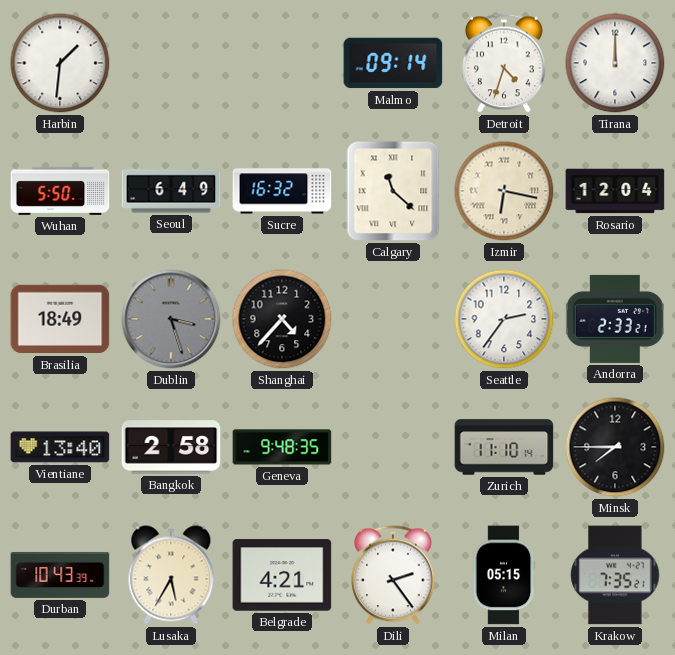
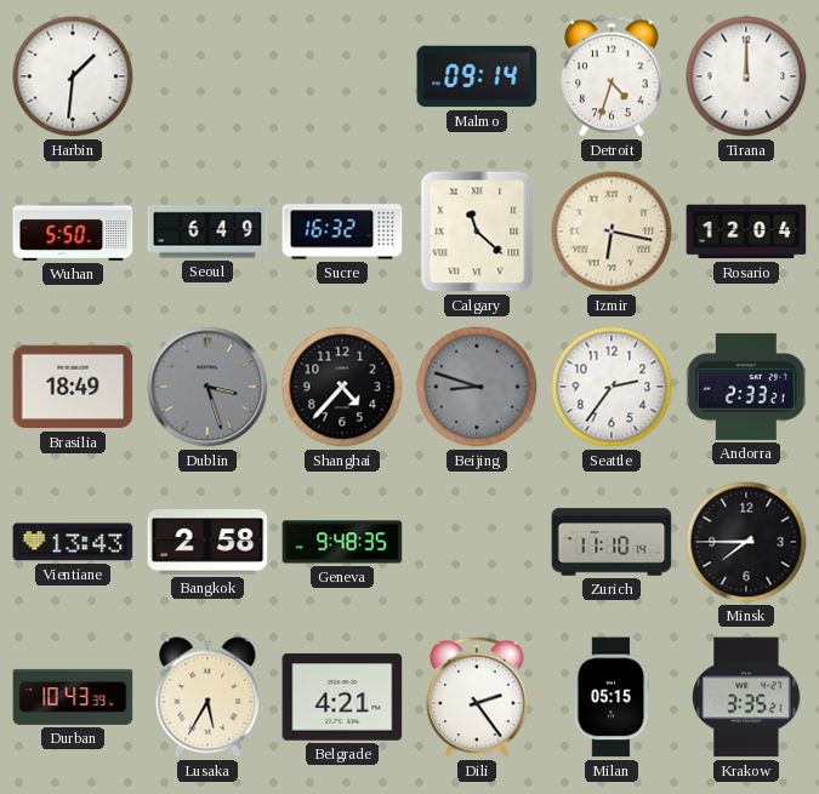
Beijing: none -> 8:48
Vientiane: 13:40 -> 13:43
Krakow: 7:35 -> 3:35
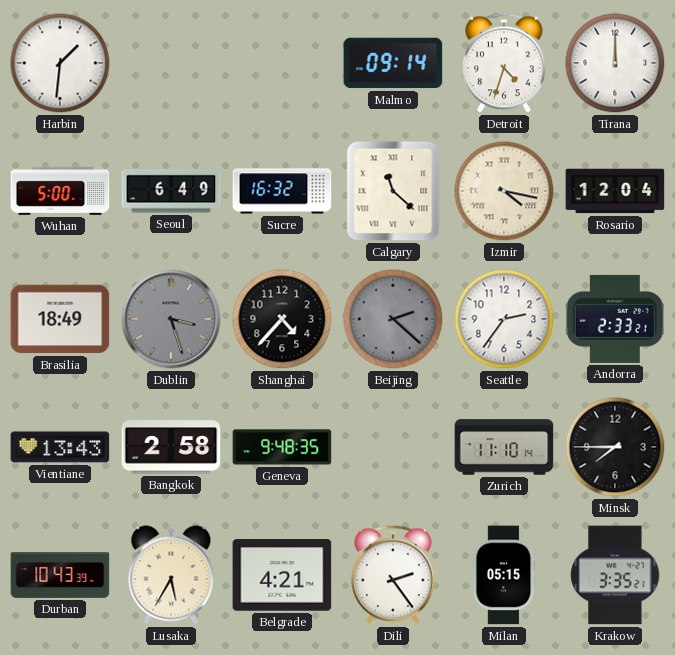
Wuhan: 5:50 -> 5:00
Izmir: 6:17 -> 4:17
Beijing: 8:48 -> 2:22
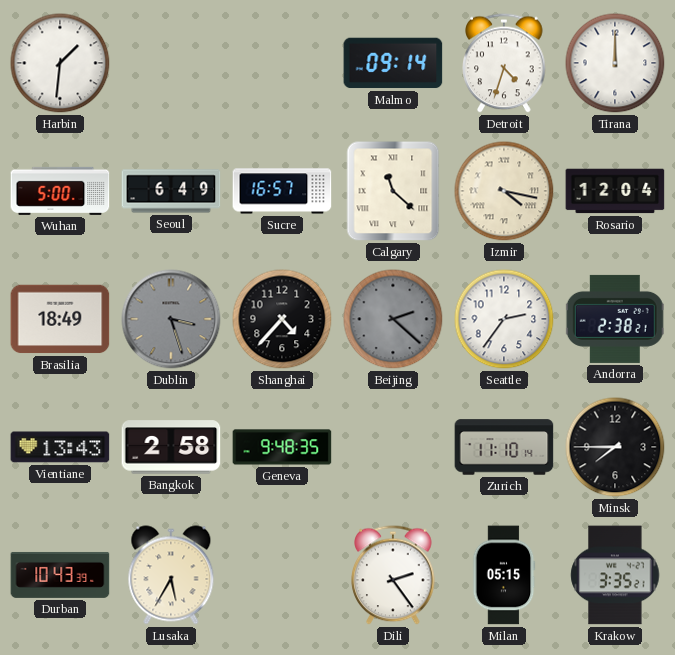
Sucre: 16:32 -> 16:57
Andorra: 2:33 -> 2:38
Belgrade: 4:21 -> none
